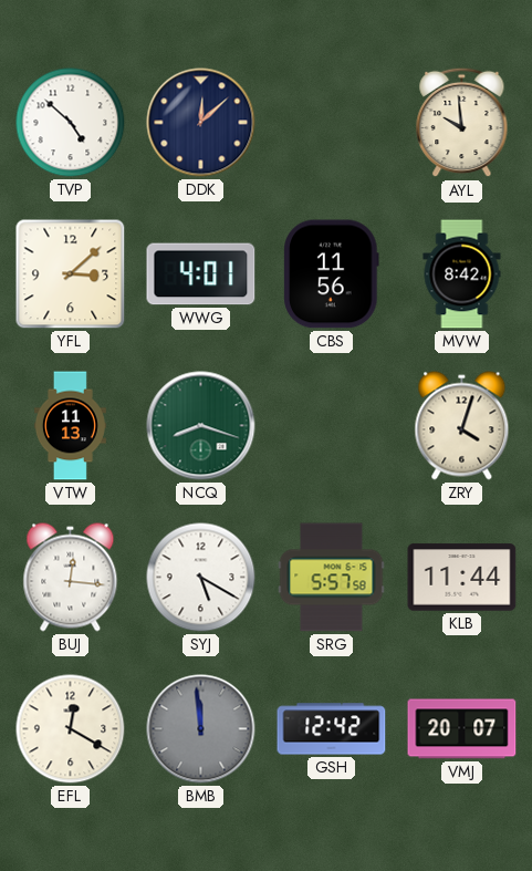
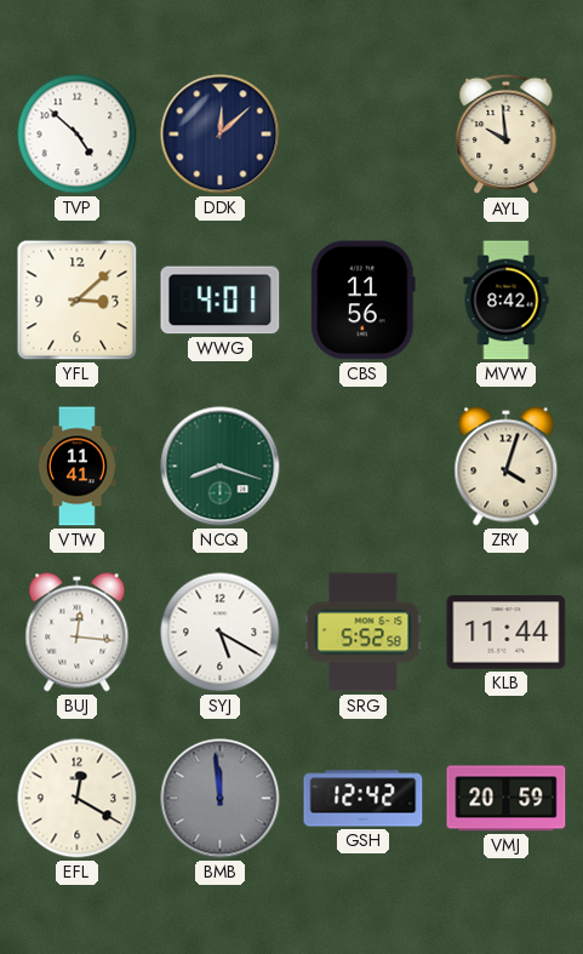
VTW: 11:13 -> 11:41
SRG: 5:57 -> 5:52
VMJ: 20:07 -> 20:59
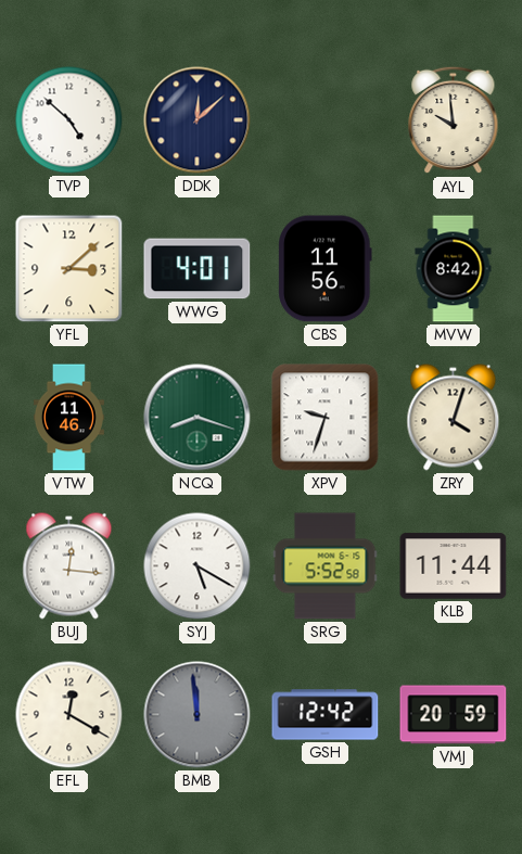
VTW: 11:41 -> 11:46
XPV: none -> 9:33
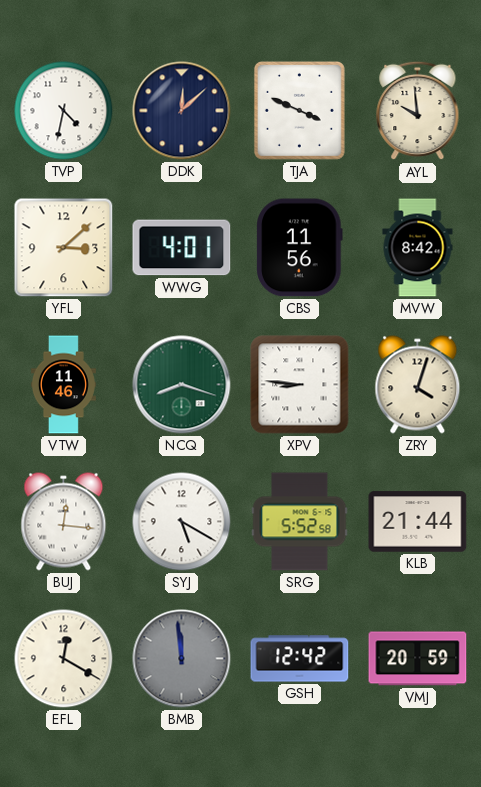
TVP: 4:52 -> 4:32
TJA: none -> 3:49
XPV: 9:33 -> 8:46
KLB: 11:44 -> 21:44
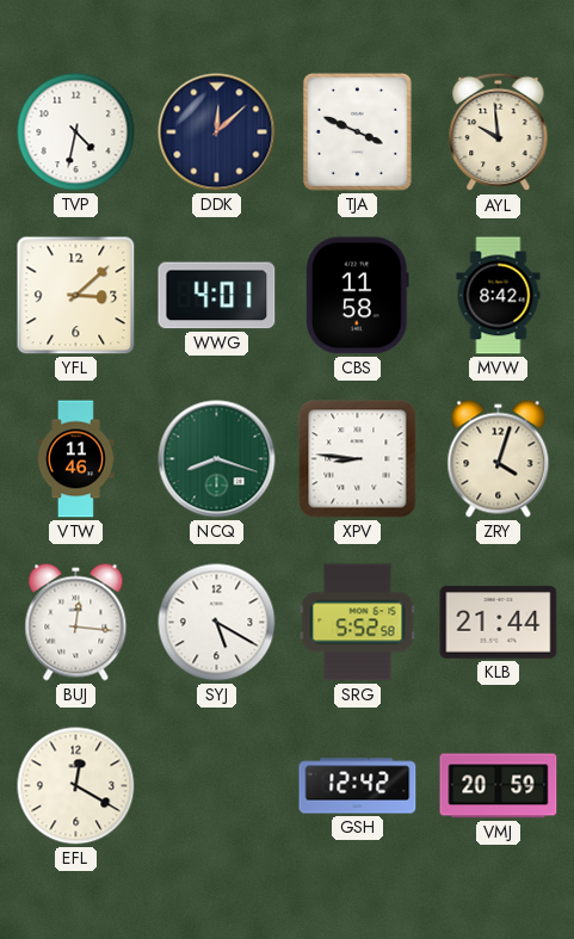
CBS: 11:56 -> 11:58
BMB: 11:59 -> none
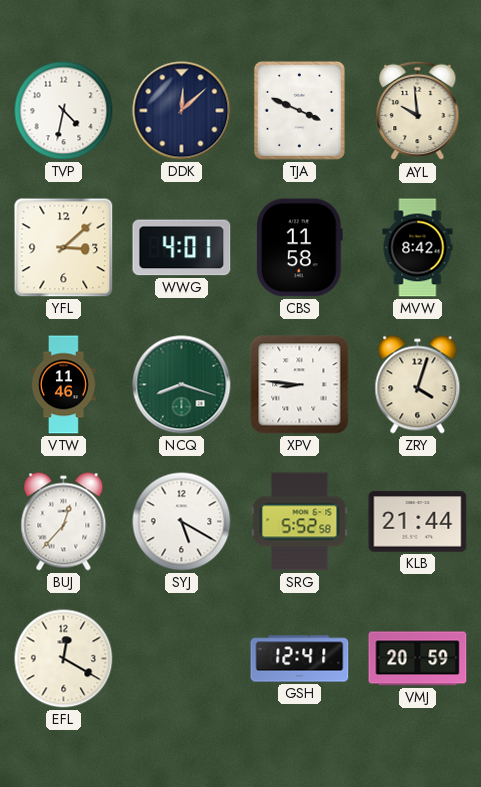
BUJ: 12:16 -> 12:37
GSH: 12:42 -> 12:41
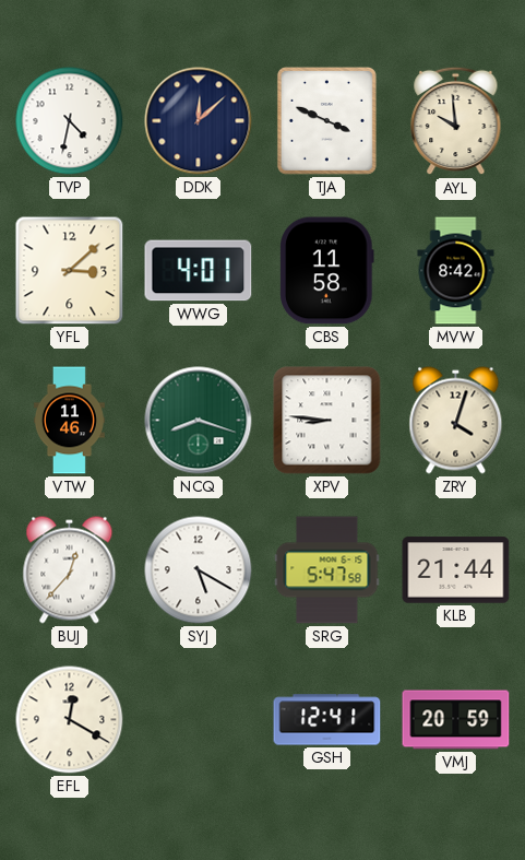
SRG: 5:52 -> 5:47
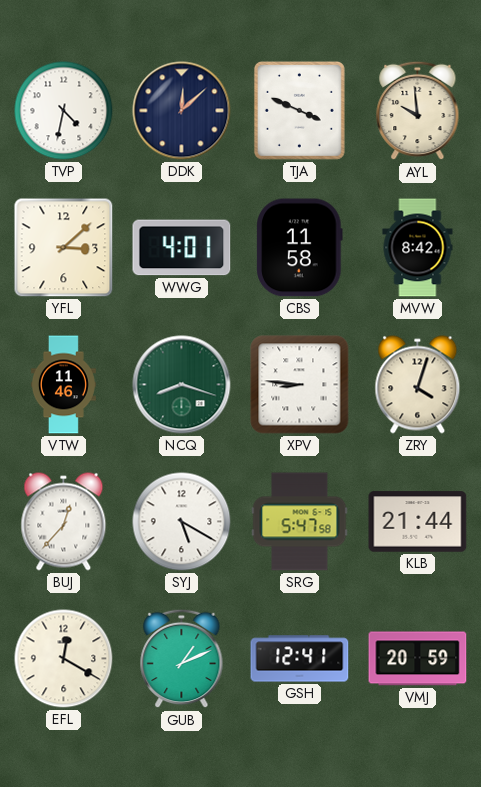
GUB: none -> 1:11
